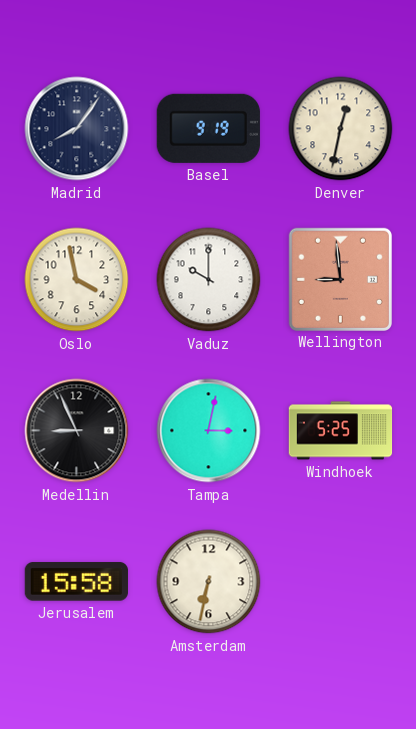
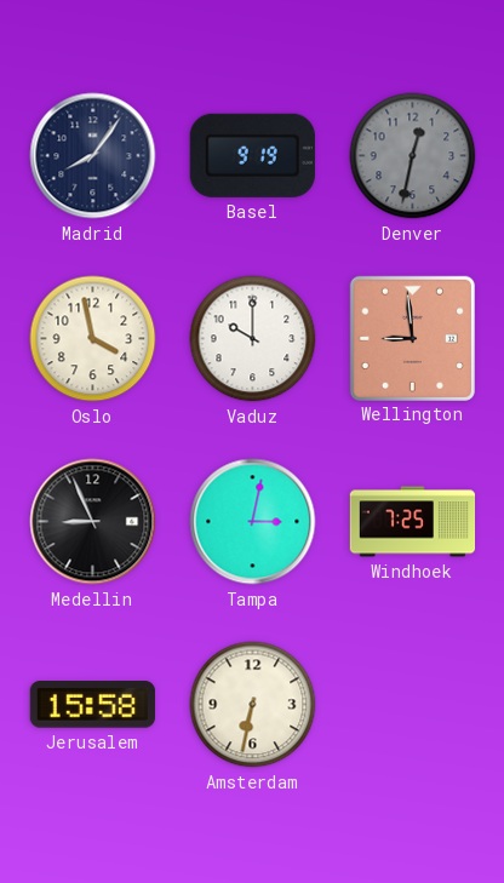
Denver dial: cream -> grey
Windhoek: 5:25 -> 7:25
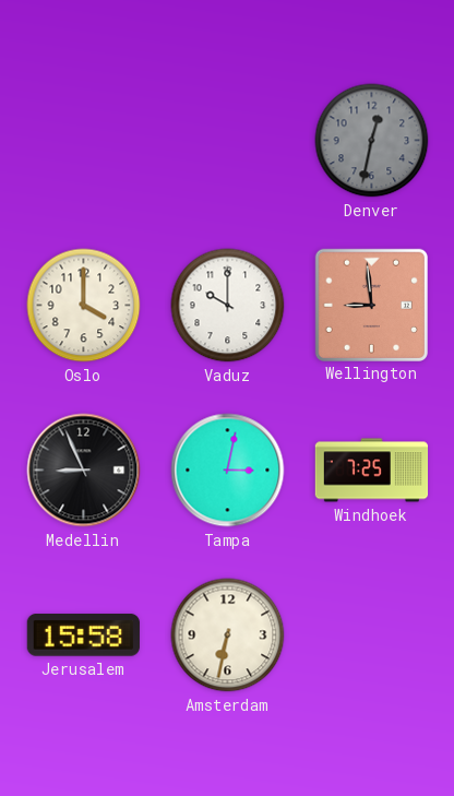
Madrid: 8:06 -> none
Basel: 9:19 -> none
Oslo: 3:58 -> 4:00
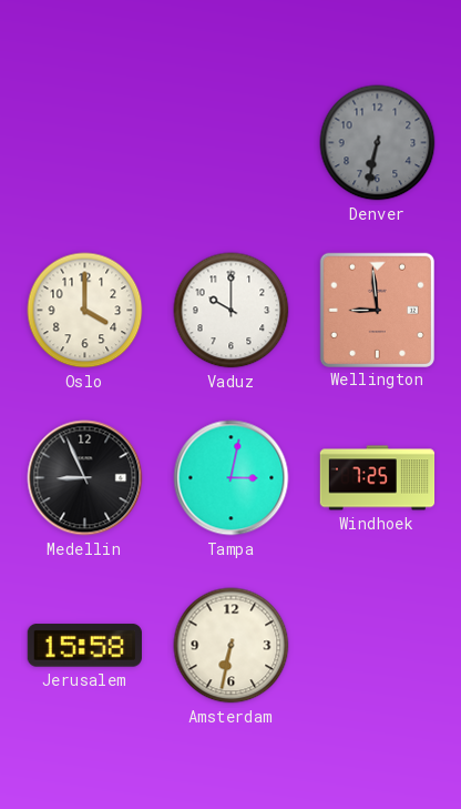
Denver: 12:32 -> 6:32
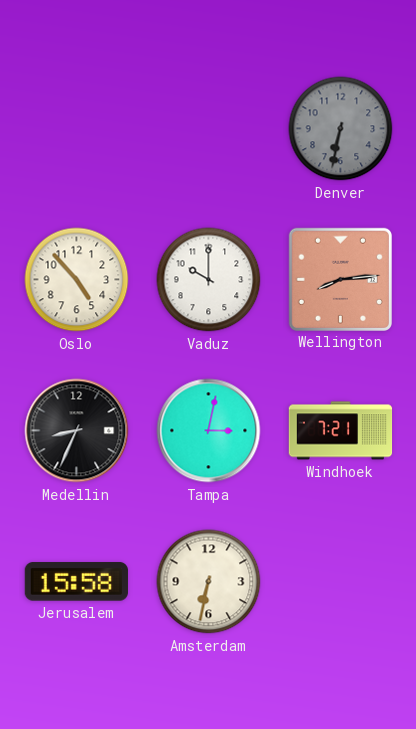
Oslo: 4:00 -> 4:53
Wellington: 8:59 -> 8:14
Medellin: 8:56 -> 8:34
Windhoek: 7:25 -> 7:21
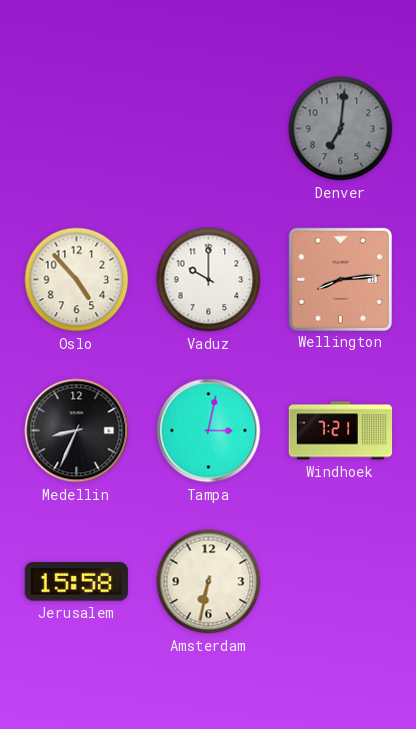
Denver: 6:32 -> 7:01
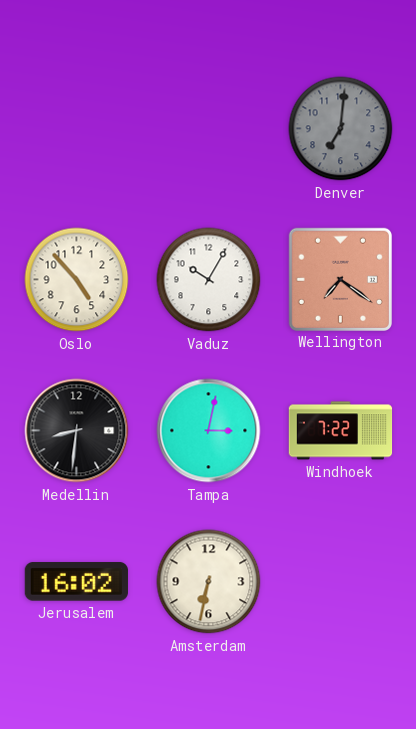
Vaduz: 10:00 -> 10:05
Wellington: 8:14 -> 7:21
Medellin: 8:34 -> 8:31
Windhoek: 7:21 -> 7:22
Jerusalem: 15:58 -> 16:02
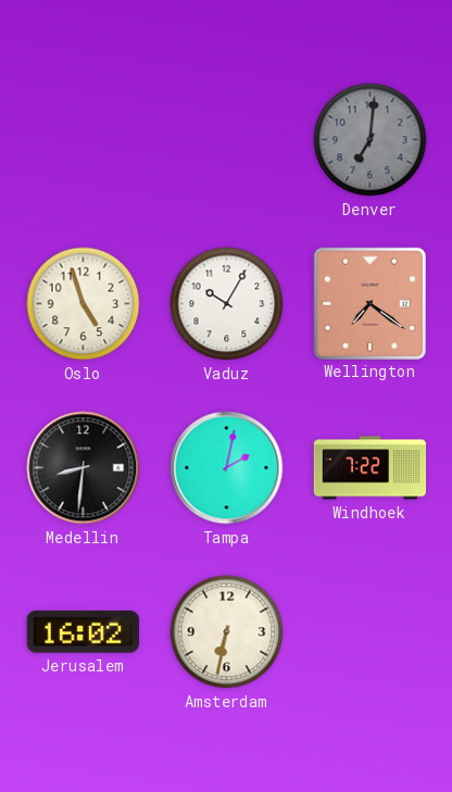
Oslo: 4:53 -> 4:57
Tampa: 3:02 -> 2:02
